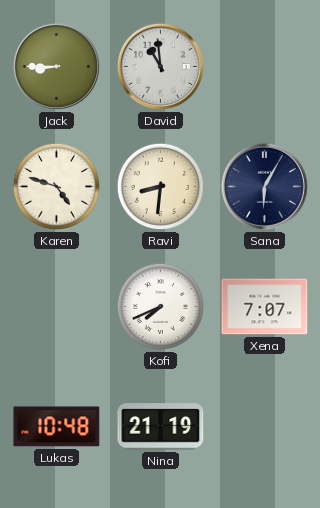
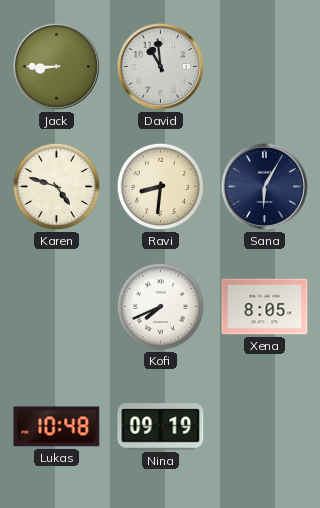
Xena: 7:07 -> 8:05
Nina: 21:19 -> 09:19
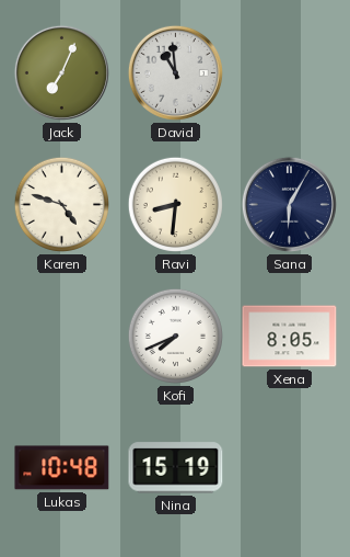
Jack: 8:45 -> 7:04
Nina: 09:19 -> 15:19
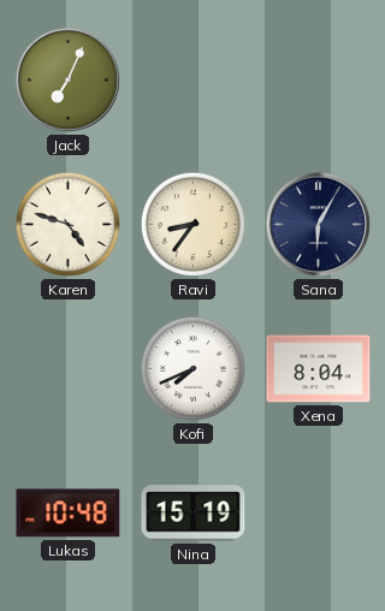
David: 10:59 -> none
Ravi: 8:31 -> 8:36
Xena: 8:05 -> 8:04
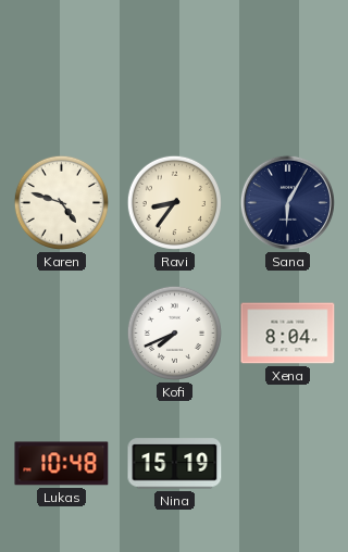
Jack: 7:04 -> none
